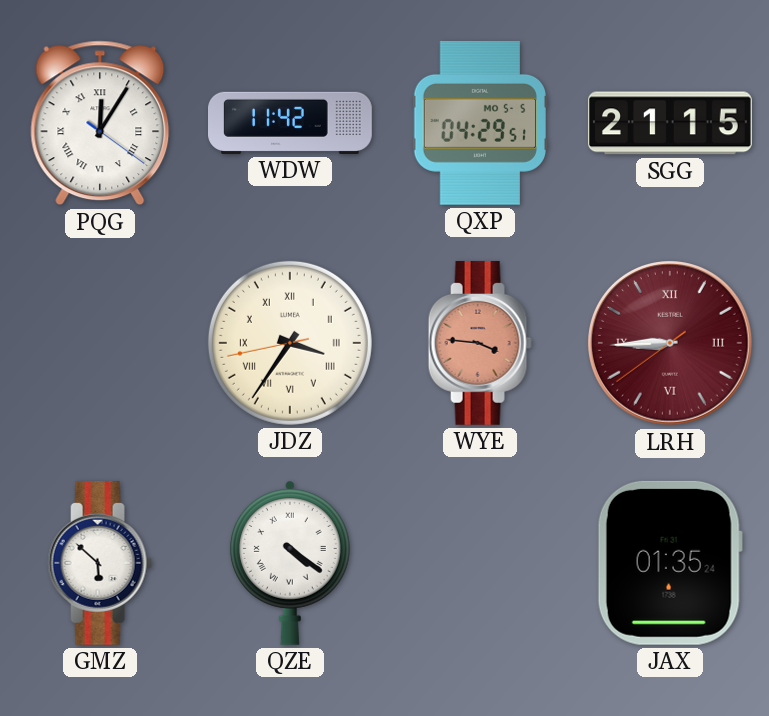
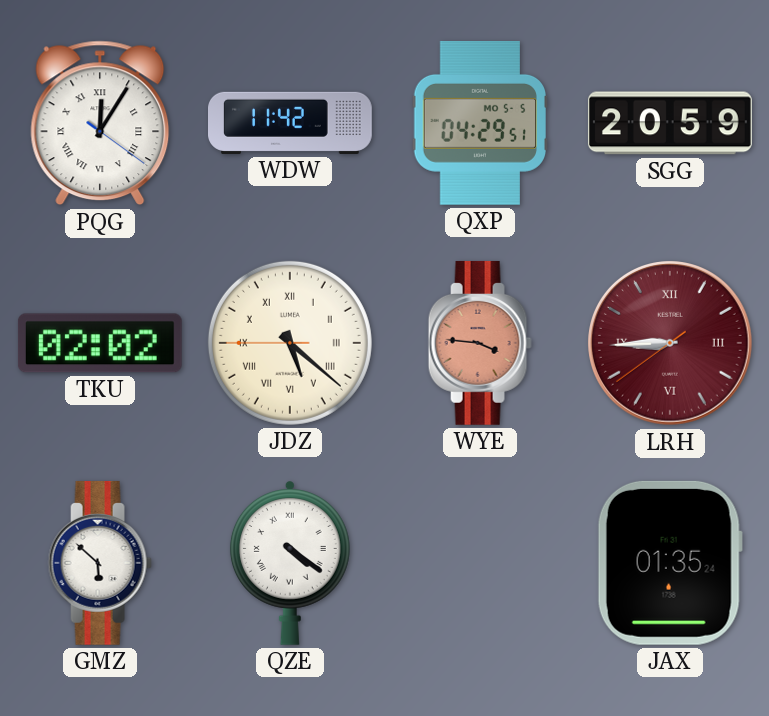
SGG: 21:15 -> 20:59
TKU: none -> 02:02
JDZ: 3:35 -> 5:21
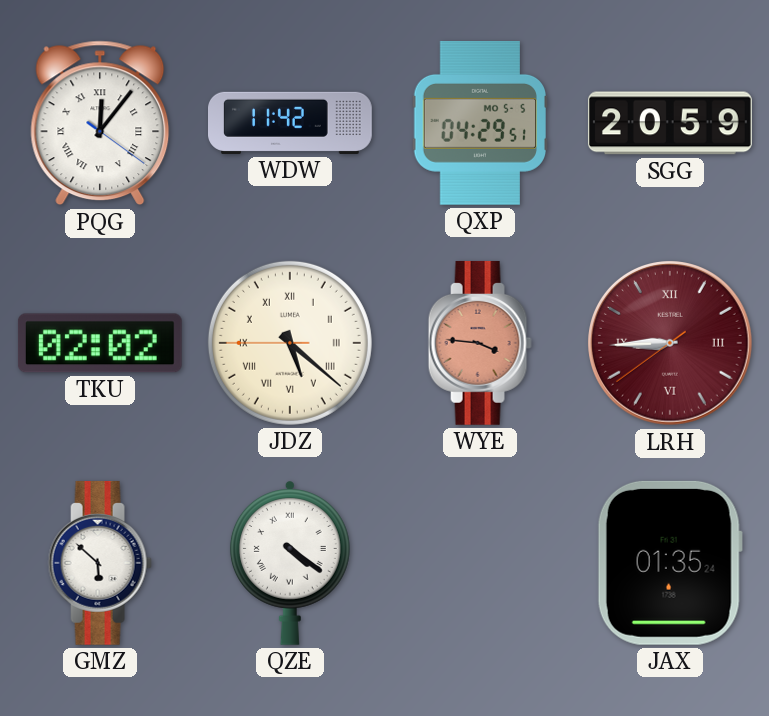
PQG: 12:05 -> 12:06
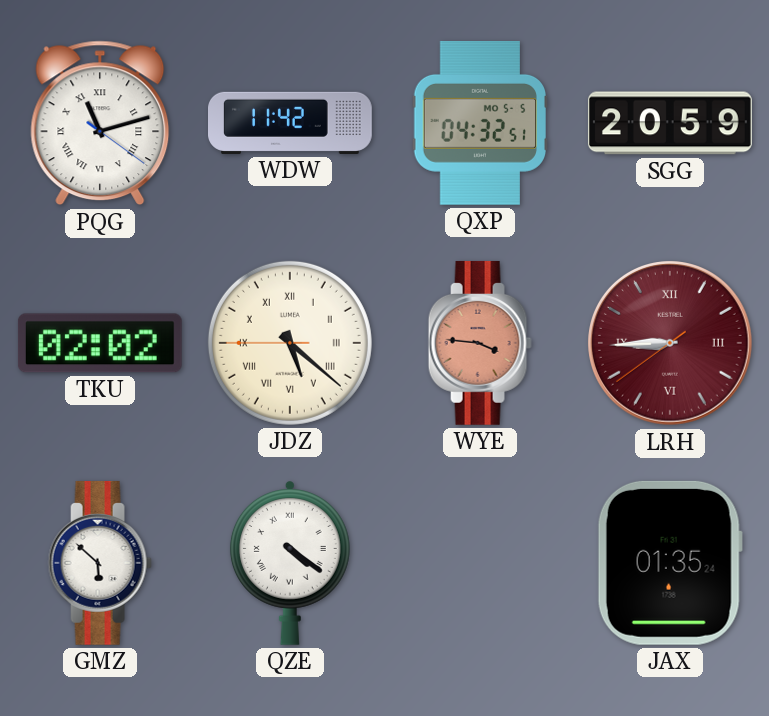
PQG: 12:06 -> 11:12
QXP: 04:29 -> 04:32
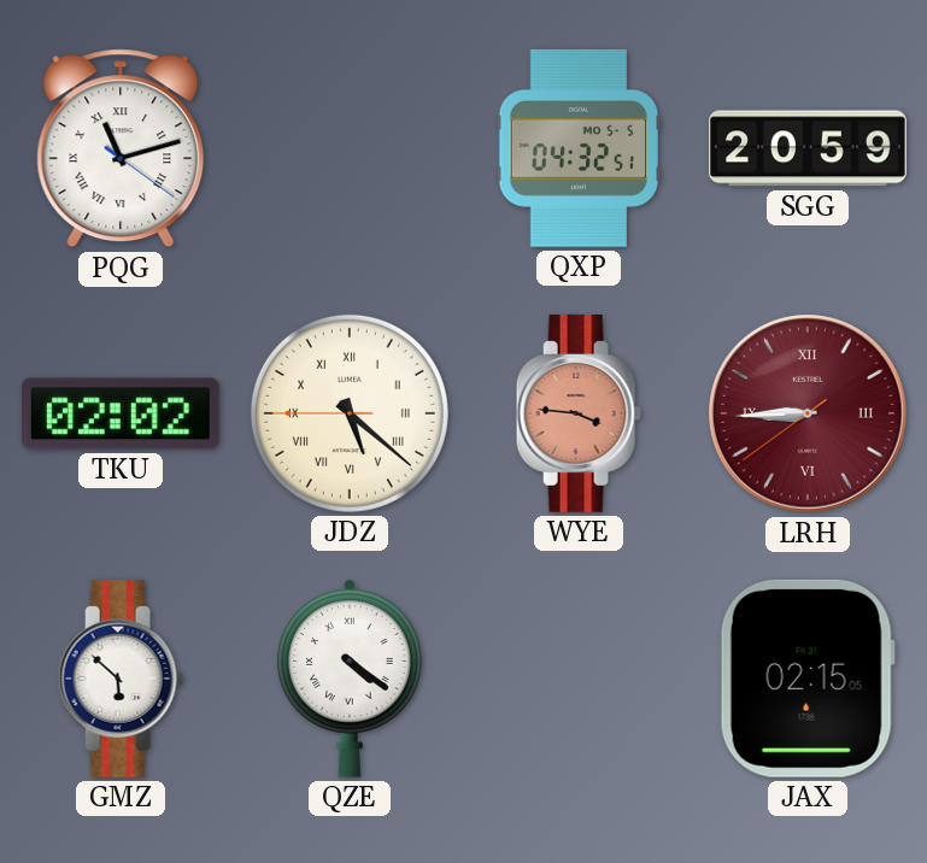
WDW: 11:42 -> none
JAX: 01:35 -> 02:15
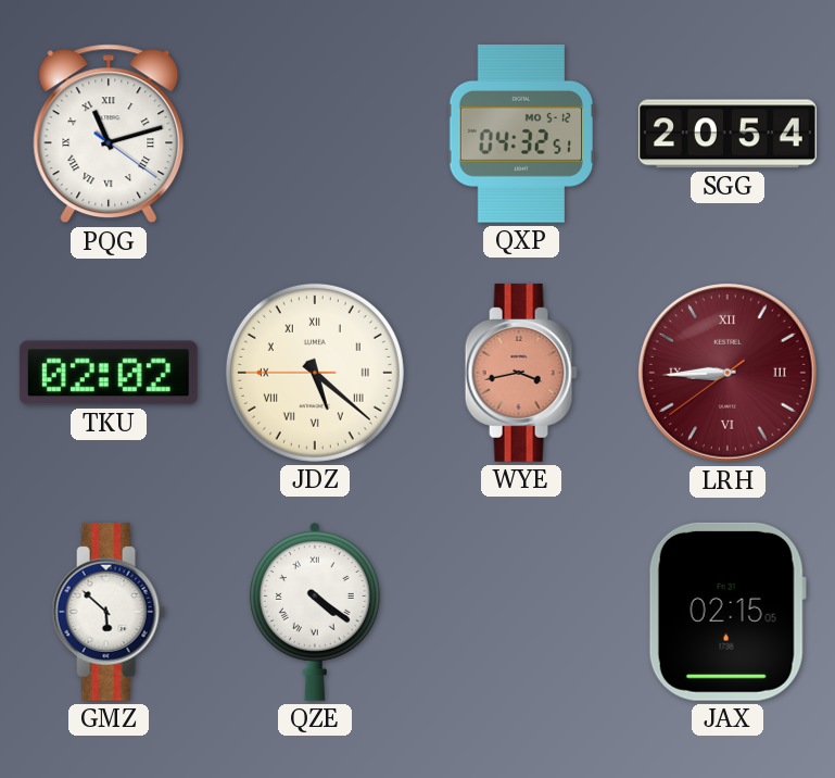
QXP date: MO 5-5 -> MO 5-12
SGG: 20:59 -> 20:54
WYE: 3:46 -> 3:43
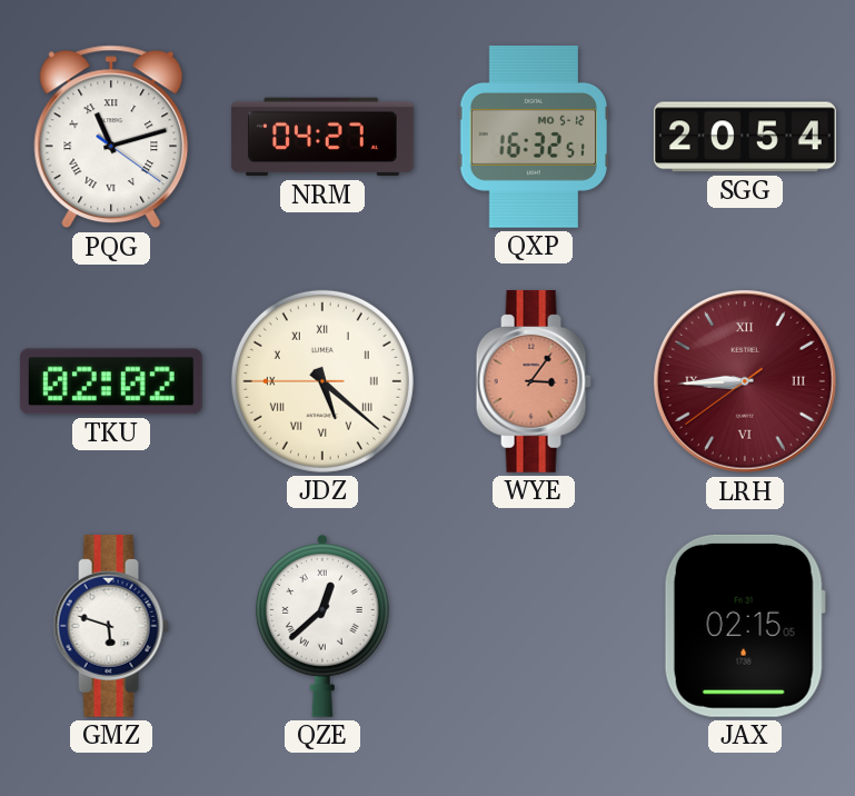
NRM: none -> 04:27
QXP: 04:32 -> 16:32
WYE: 3:43 -> 3:06
GMZ: 5:52 -> 5:48
QZE: 4:21 -> 12:38
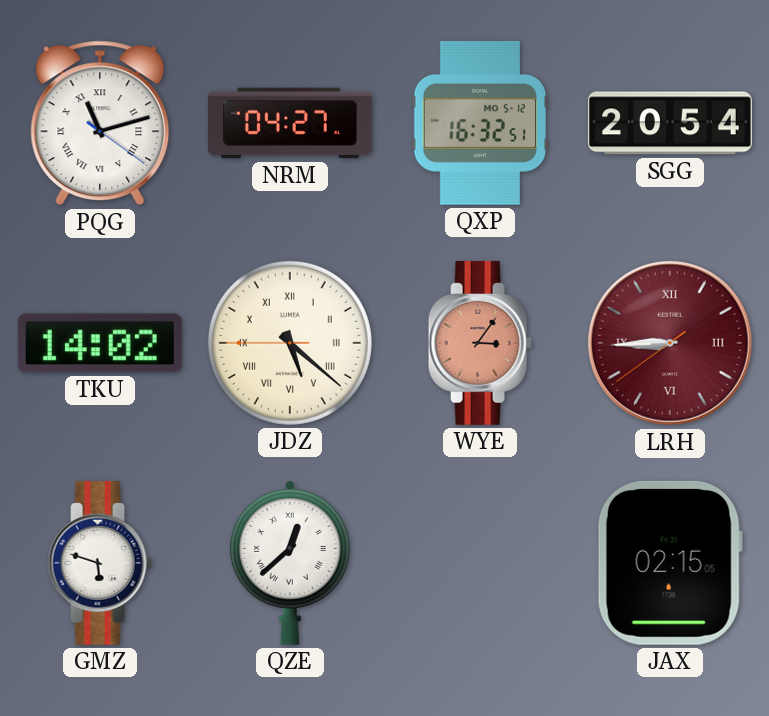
TKU: 02:02 -> 14:02
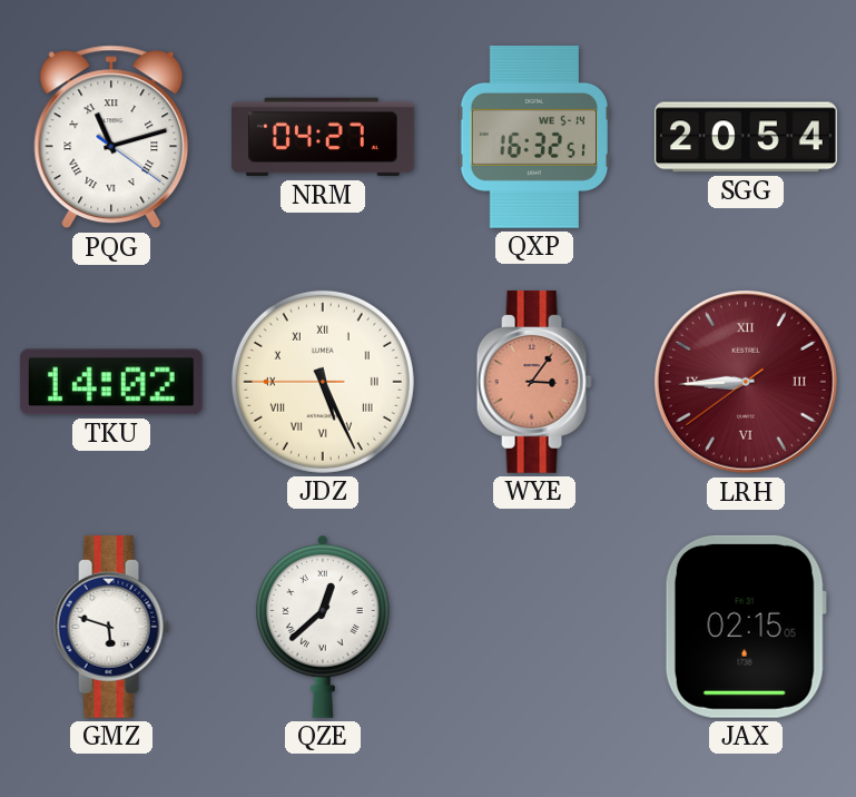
QXP date: MO 5-12 -> WE 5-14
JDZ: 5:21 -> 5:25
